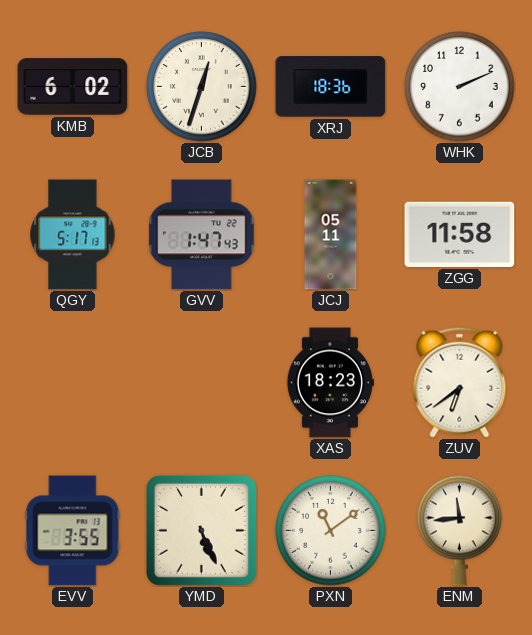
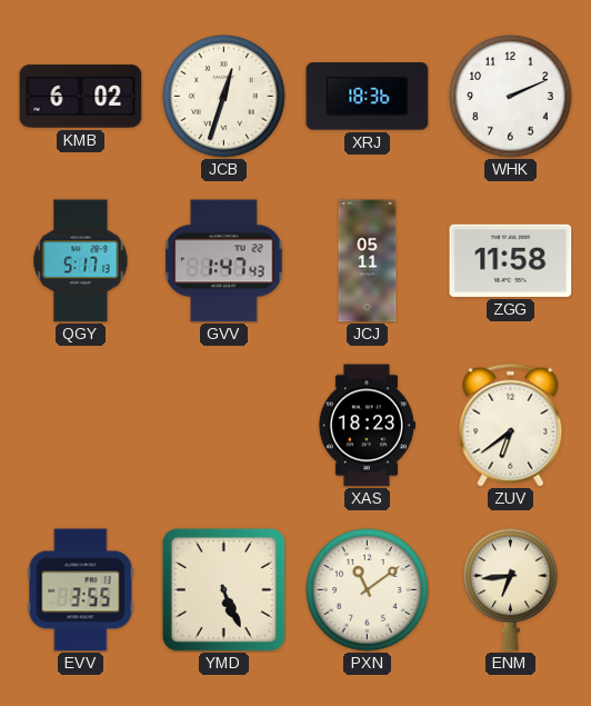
ENM: 11:44 -> 6:44
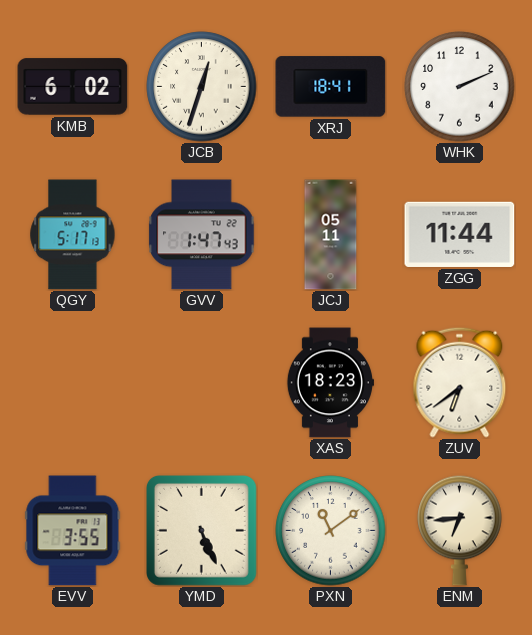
XRJ: 18:36 -> 18:41
ZGG: 11:58 -> 11:44
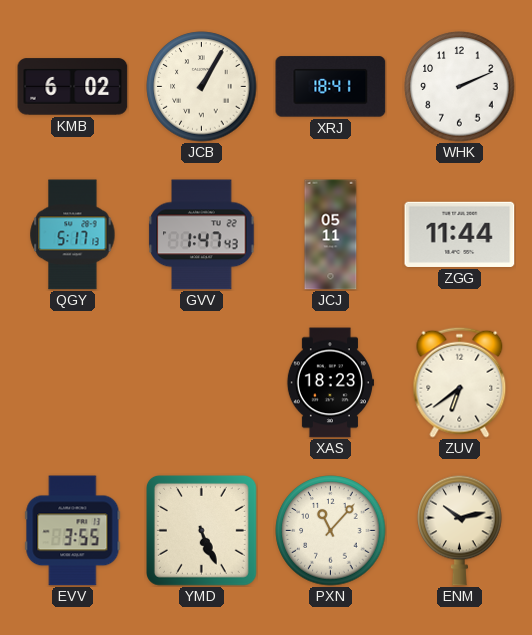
JCB: 12:33 -> 1:05
PXN: 11:09 -> 11:07
ENM: 6:44 -> 10:13
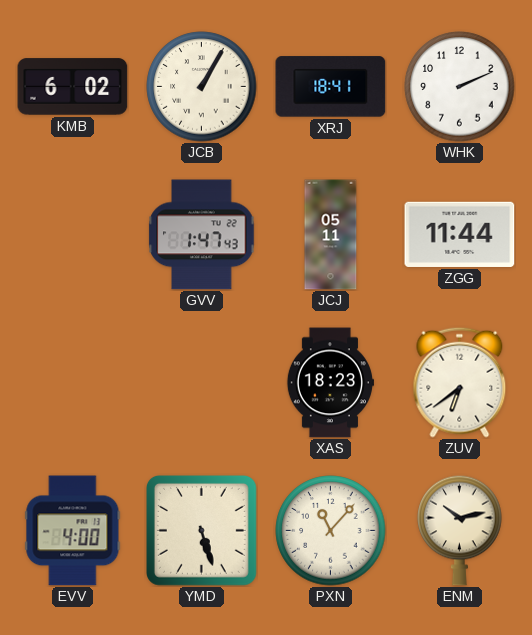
QGY: 5:17 -> none
EVV: 3:55 -> 4:00
YMD: 5:26 -> 5:27
